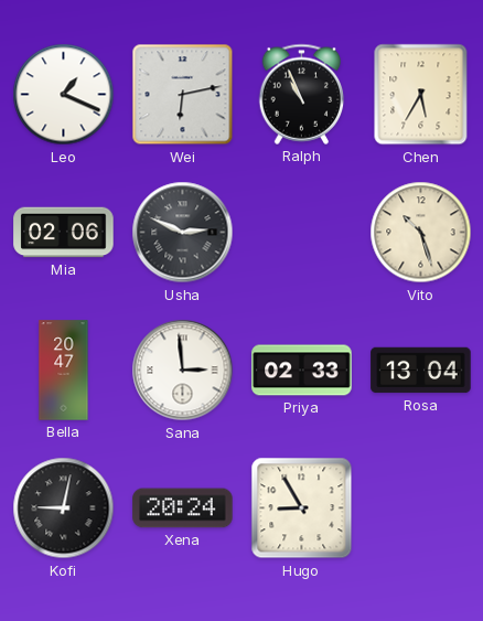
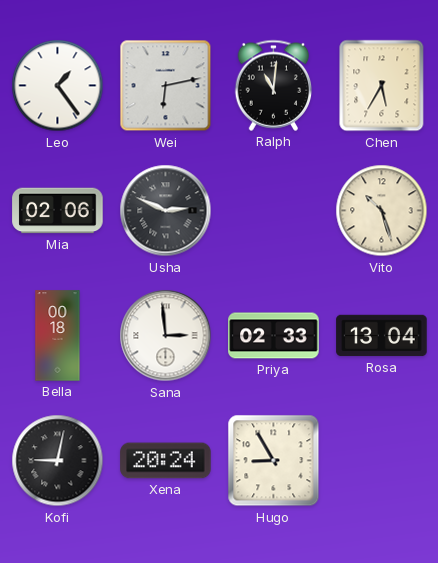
Leo: 1:19 -> 1:24
Ralph: 10:56 -> 11:01
Bella: 20:47 -> 00:18
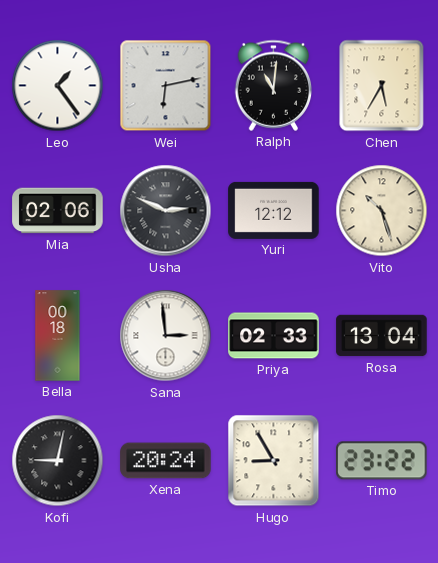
Yuri: none -> 12:12
Timo: none -> 23:22
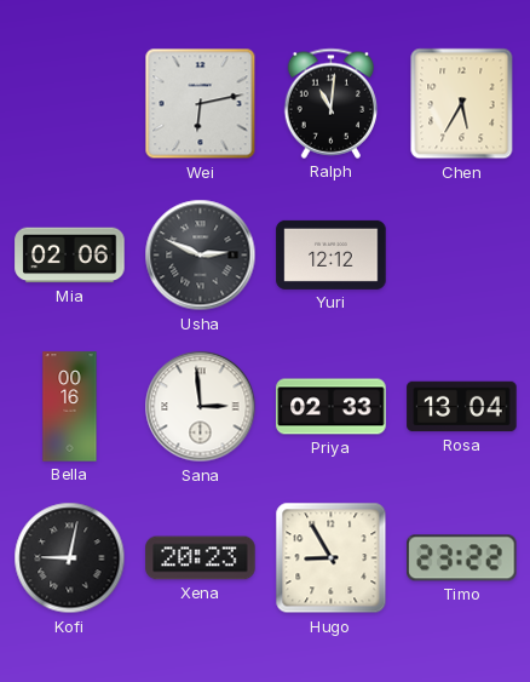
Leo: 1:24 -> none
Vito: 10:27 -> none
Bella: 00:18 -> 00:16
Xena: 20:24 -> 20:23
